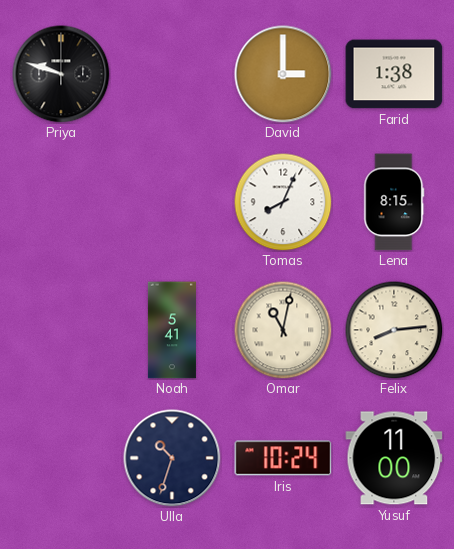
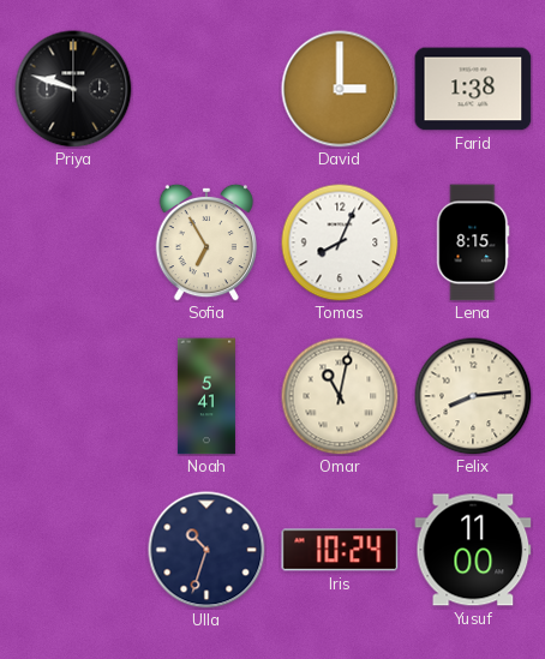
Sofia: none -> 6:55
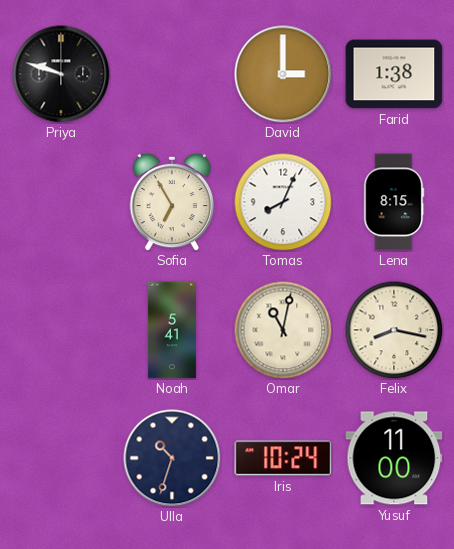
Felix: 8:14 -> 8:17
